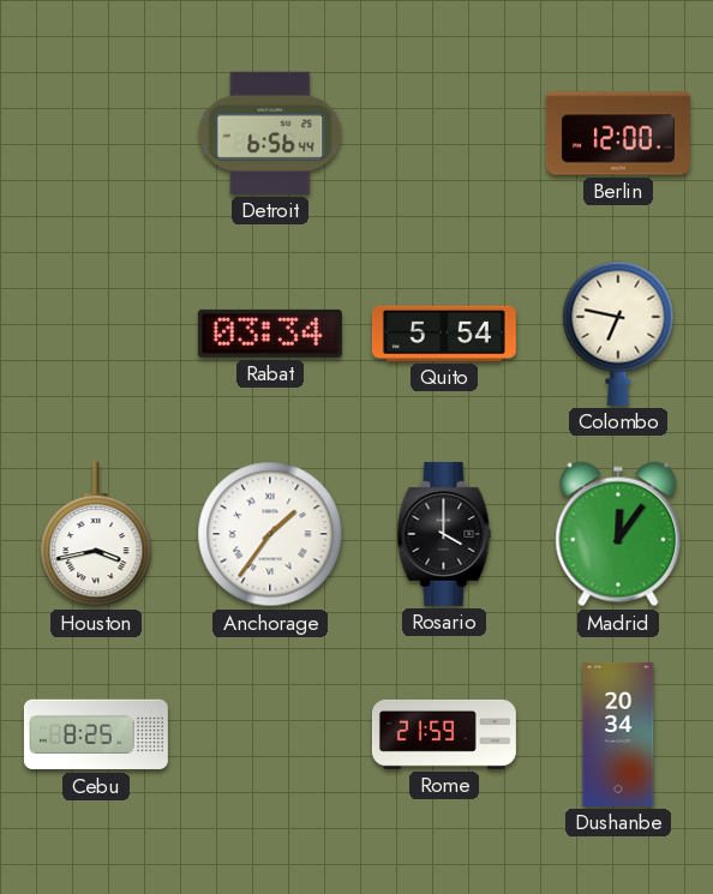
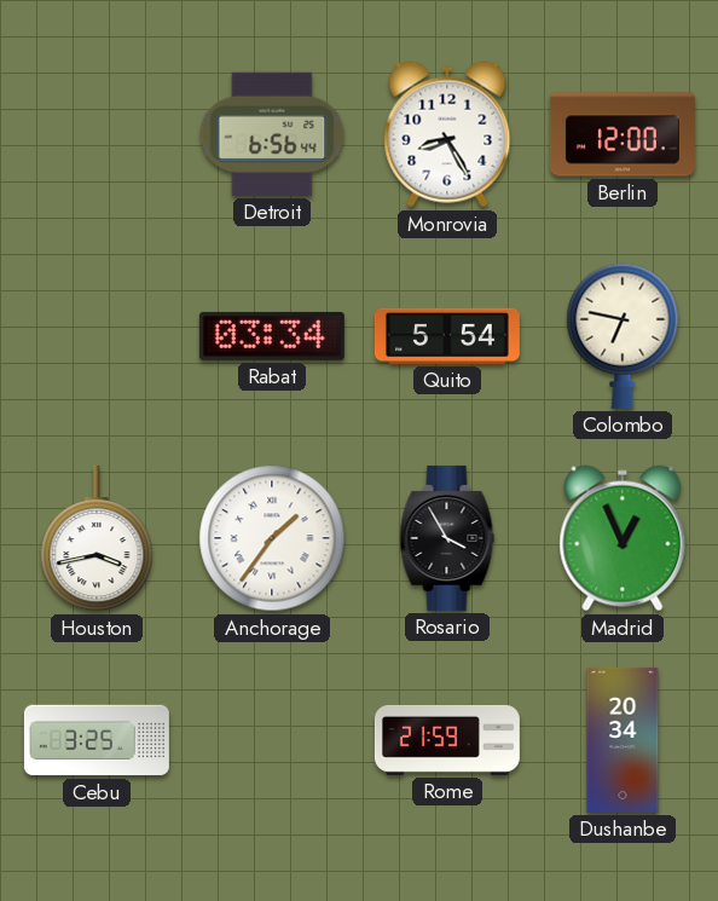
Monrovia: none -> 8:25
Rosario: 4:00 -> 3:55
Madrid: 12:06 -> 12:56
Cebu: 8:25 -> 3:25
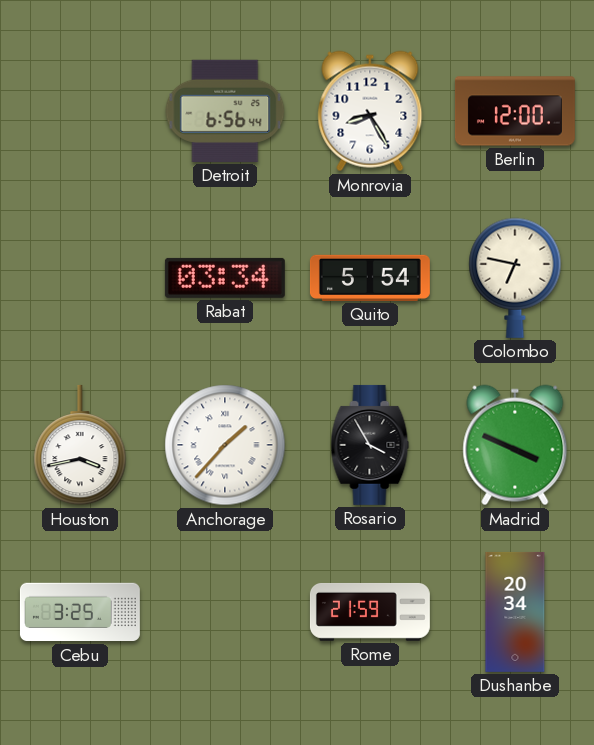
Anchorage: 1:36 -> 1:37
Madrid: 12:56 -> 3:49
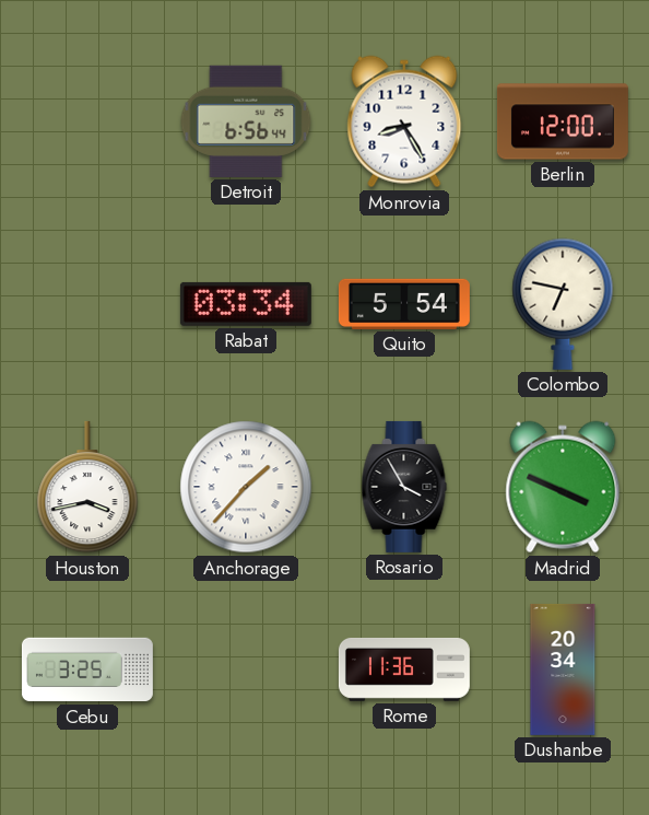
Rome: 21:59 -> 11:36
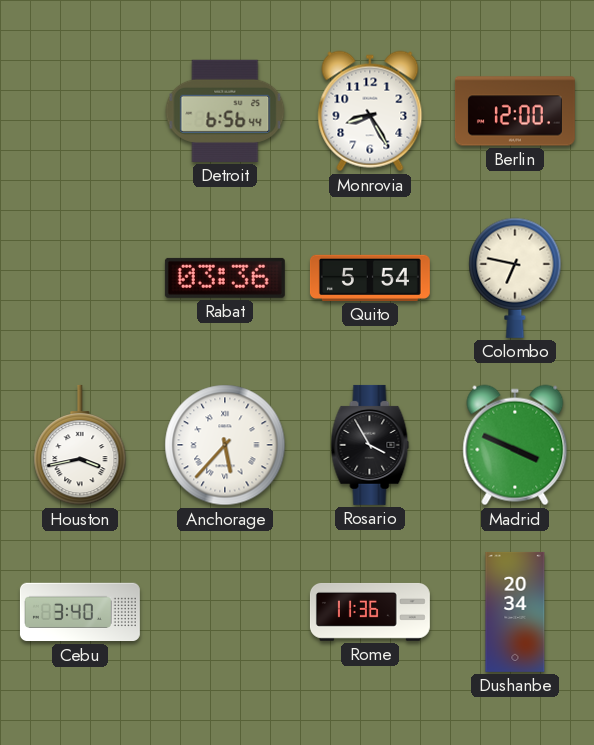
Rabat: 03:34 -> 03:36
Anchorage: 1:37 -> 5:37
Cebu: 3:25 -> 3:40
